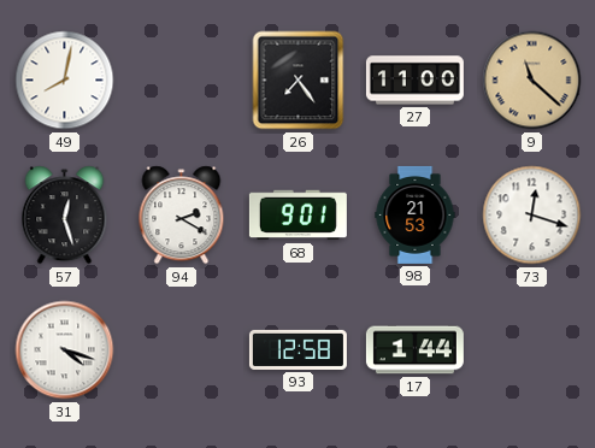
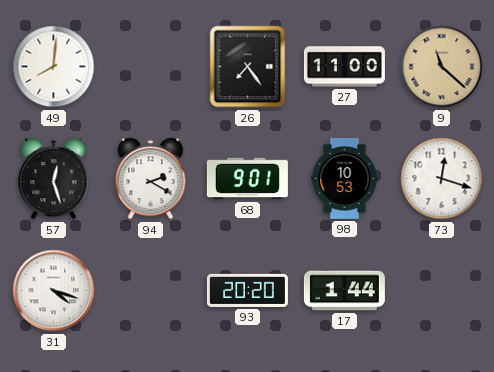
49: 8:02 -> 8:01
98: 21:53 -> 10:53
93: 12:58 -> 20:20
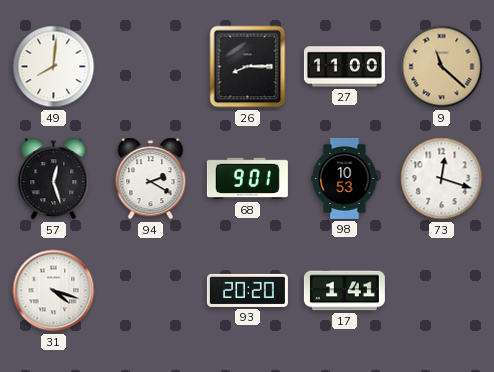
26: 7:24 -> 8:15
17: 1:44 -> 1:41
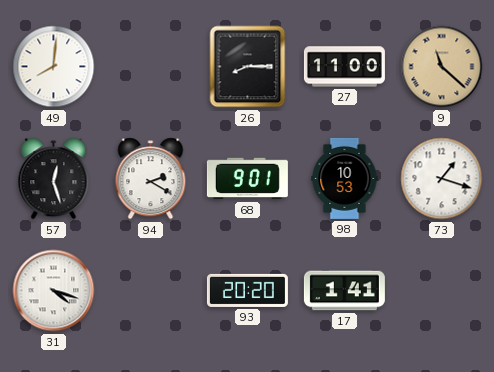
73: 12:18 -> 1:18
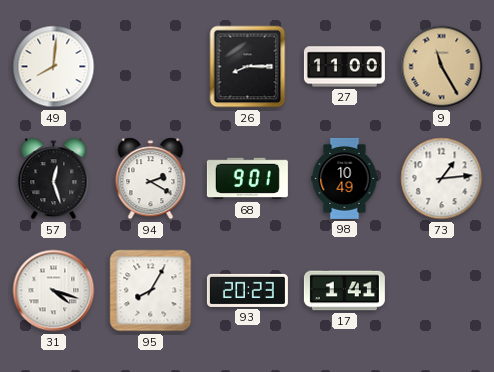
9: 11:22 -> 11:25
98: 10:53 -> 10:49
73: 1:18 -> 1:14
95: none -> 8:05
93: 20:20 -> 20:23
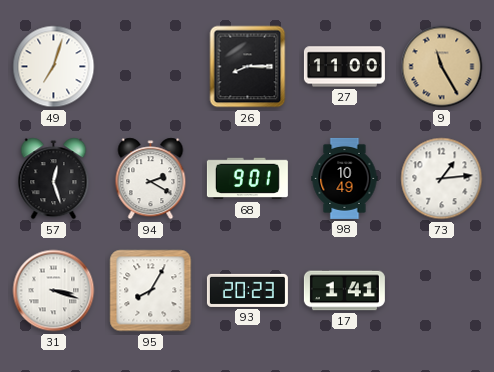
49: 8:01 -> 7:03
31: 4:18 -> 3:18
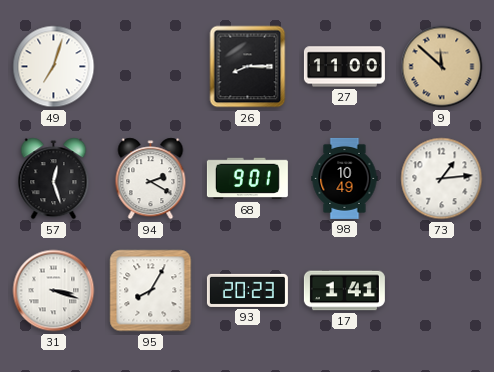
9: 11:25 -> 11:52
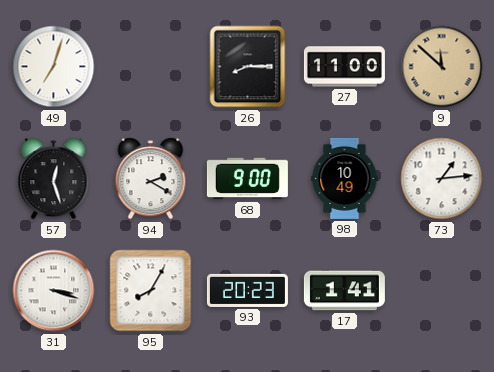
68: 9:01 -> 9:00
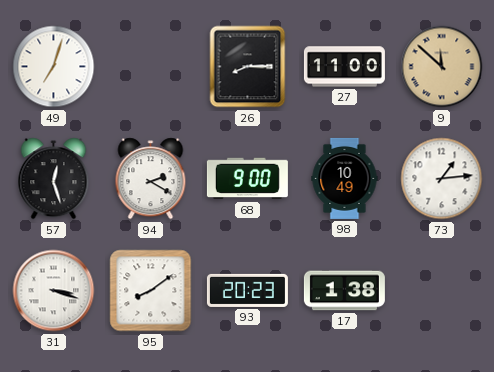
95: 8:05 -> 8:09
17: 1:41 -> 1:38
